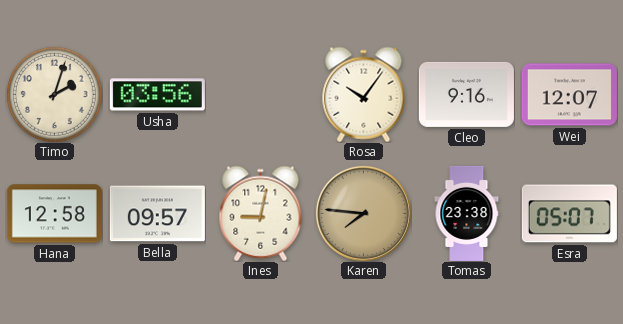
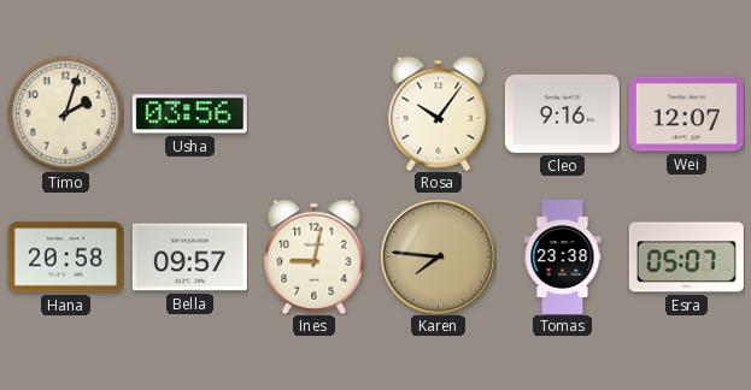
Hana: 12:58 -> 20:58
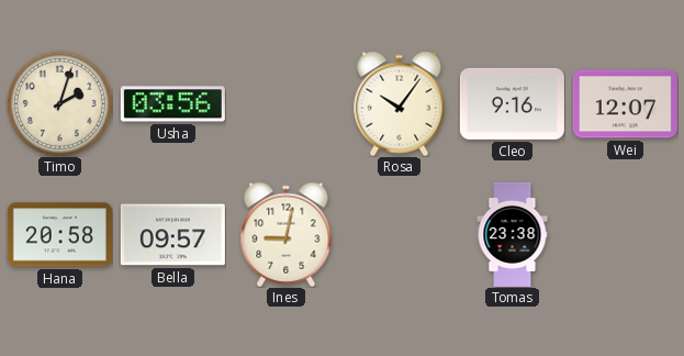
Karen: 7:46 -> none
Esra: 05:07 -> none
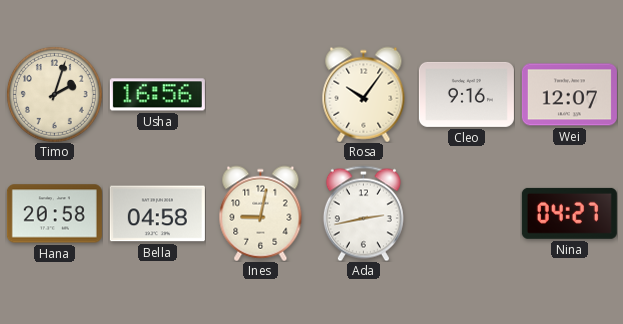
Usha: 03:56 -> 16:56
Bella: 09:57 -> 04:58
Ada: none -> 2:43
Tomas: 23:38 -> none
Nina: none -> 04:27
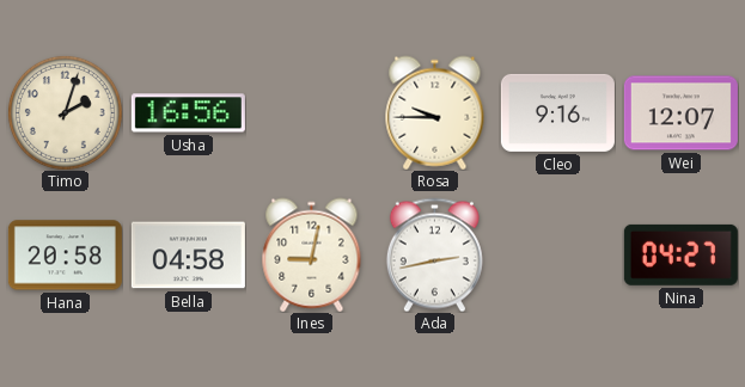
Rosa: 10:06 -> 9:45
